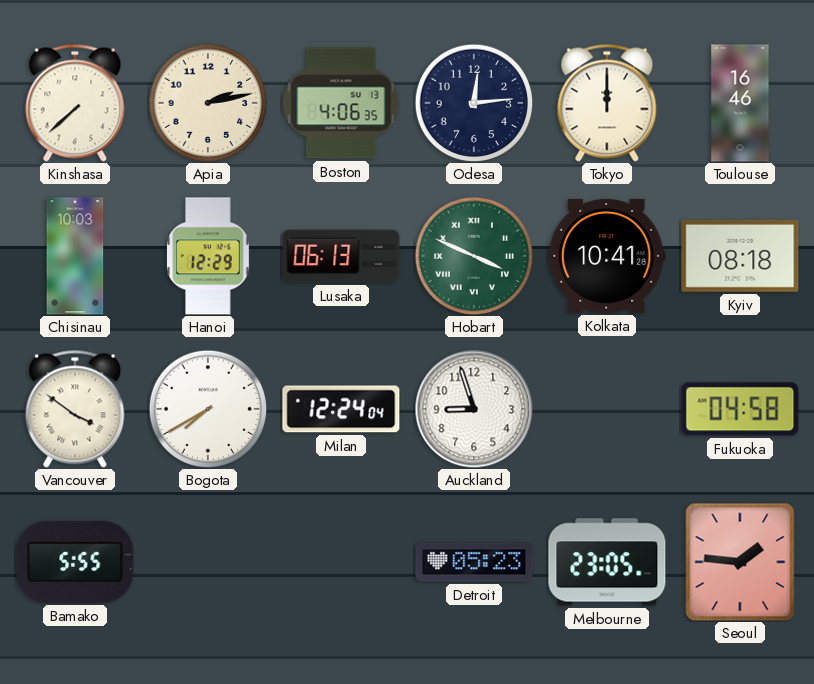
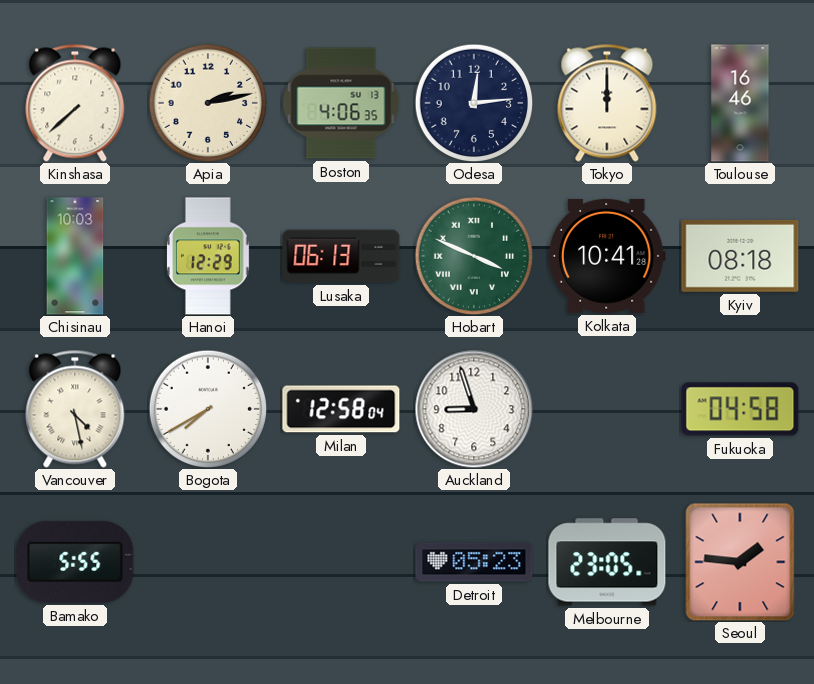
Vancouver: 3:51 -> 4:28
Milan: 12:24 -> 12:58
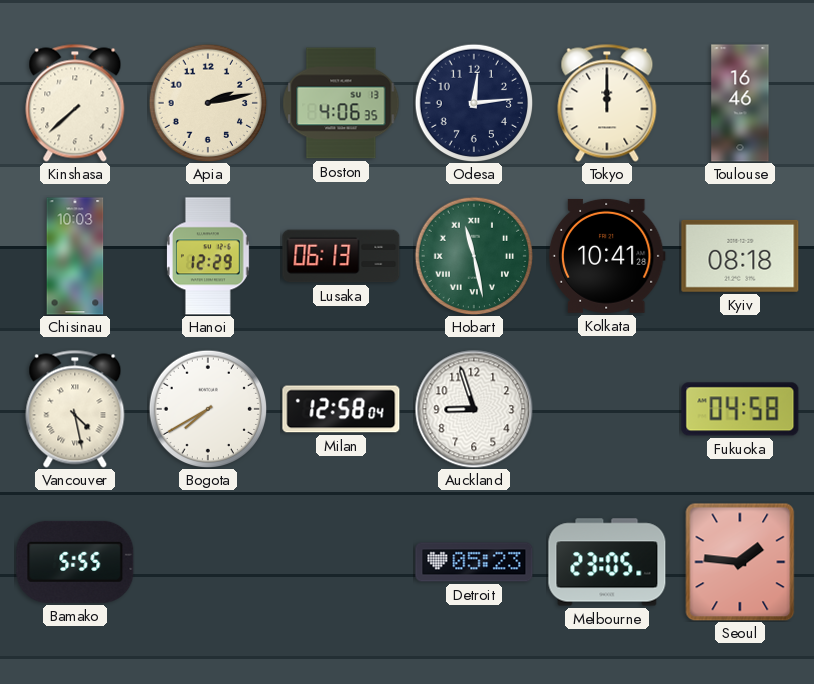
Hobart: 3:49 -> 11:28
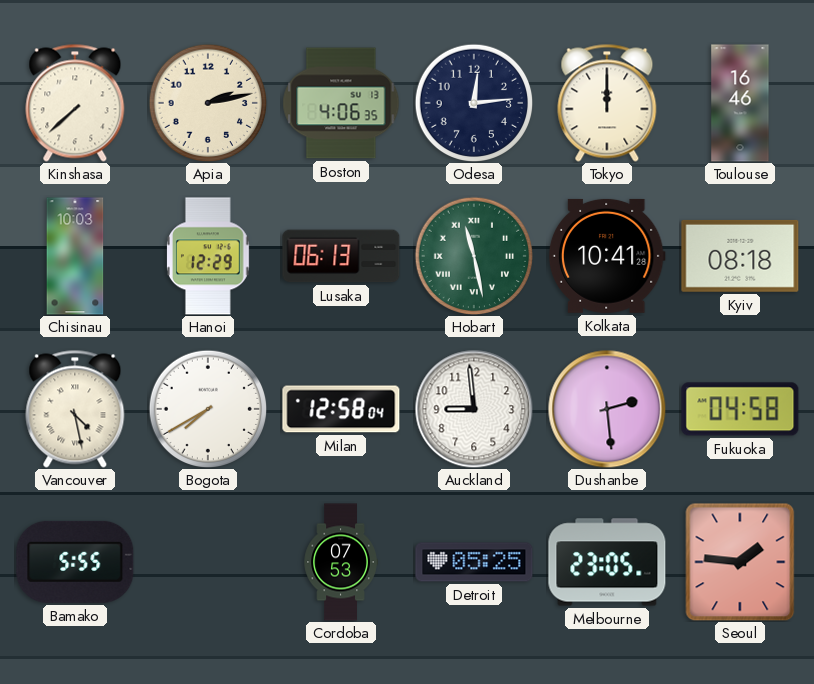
Auckland: 8:57 -> 8:59
Dushanbe: none -> 2:29
Cordoba: none -> 07:53
Detroit: 05:23 -> 05:25
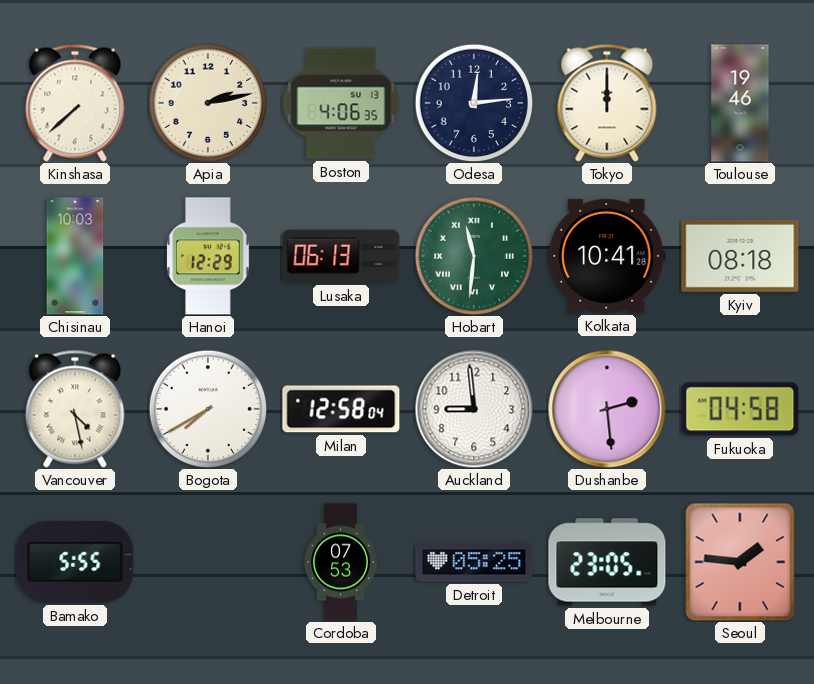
Toulouse: 16:46 -> 19:46
Hobart: 11:28 -> 11:31
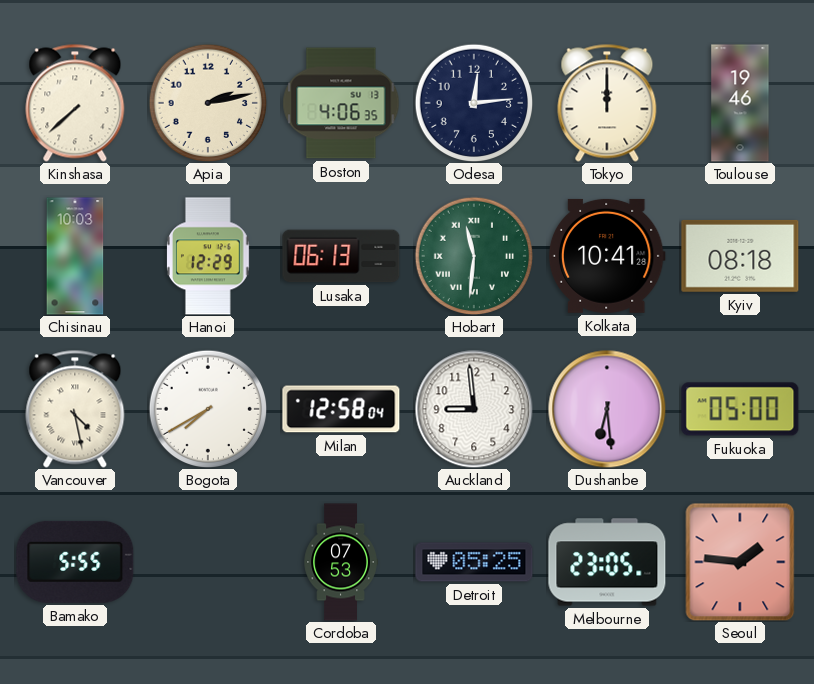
Dushanbe: 2:29 -> 6:29
Fukuoka: 04:58 -> 05:00
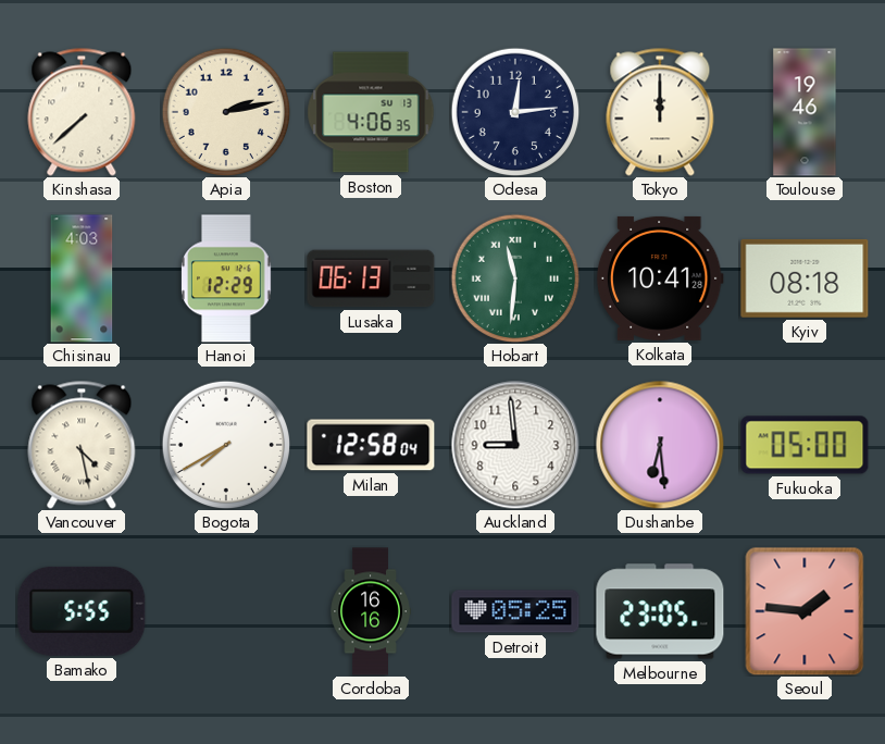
Chisinau: 10:03 -> 4:03
Cordoba: 07:53 -> 16:16
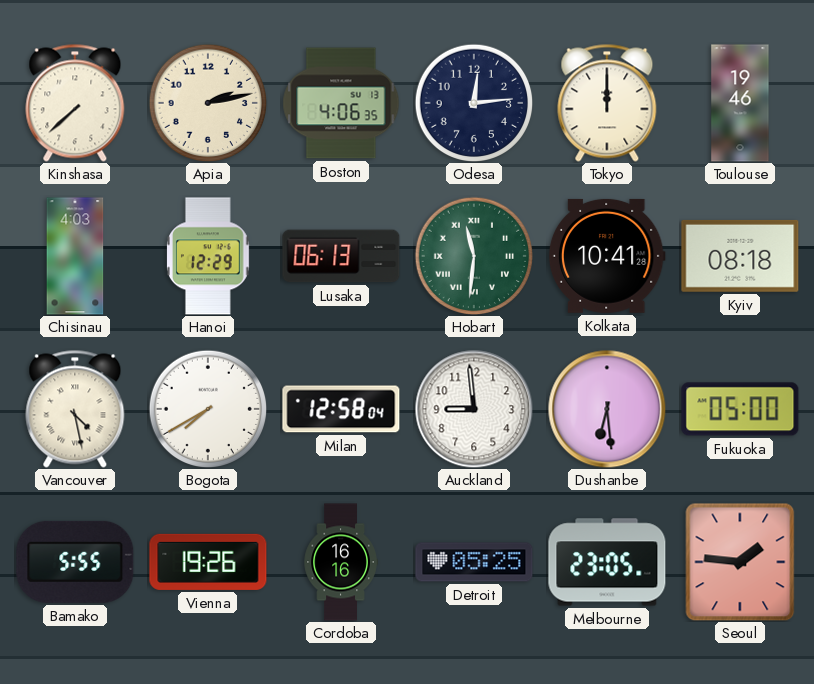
Vienna: none -> 19:26
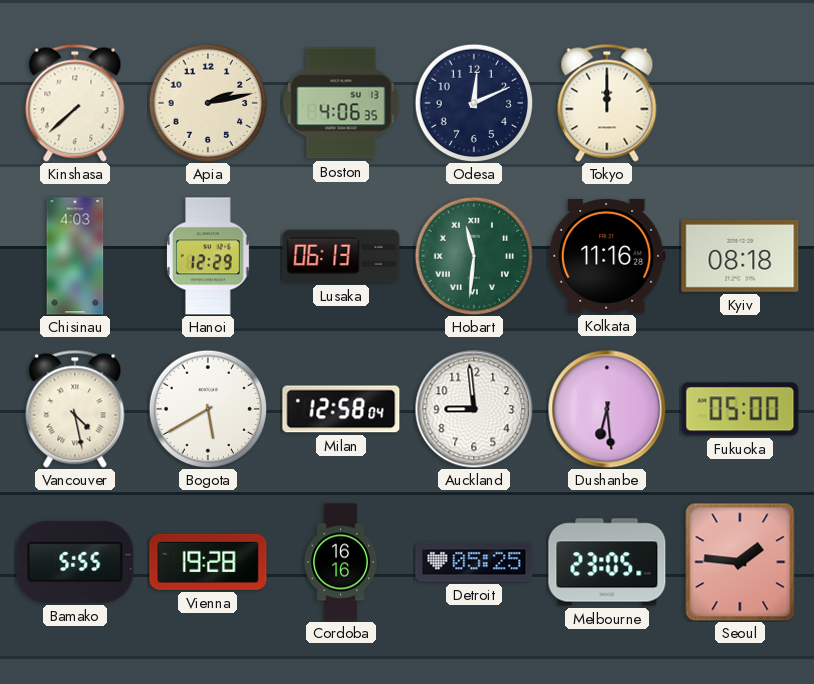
Odesa: 12:14 -> 12:11
Toulouse: 19:46 -> none
Kolkata: 10:41 -> 11:16
Bogota: 7:40 -> 5:40
Vienna: 19:26 -> 19:28
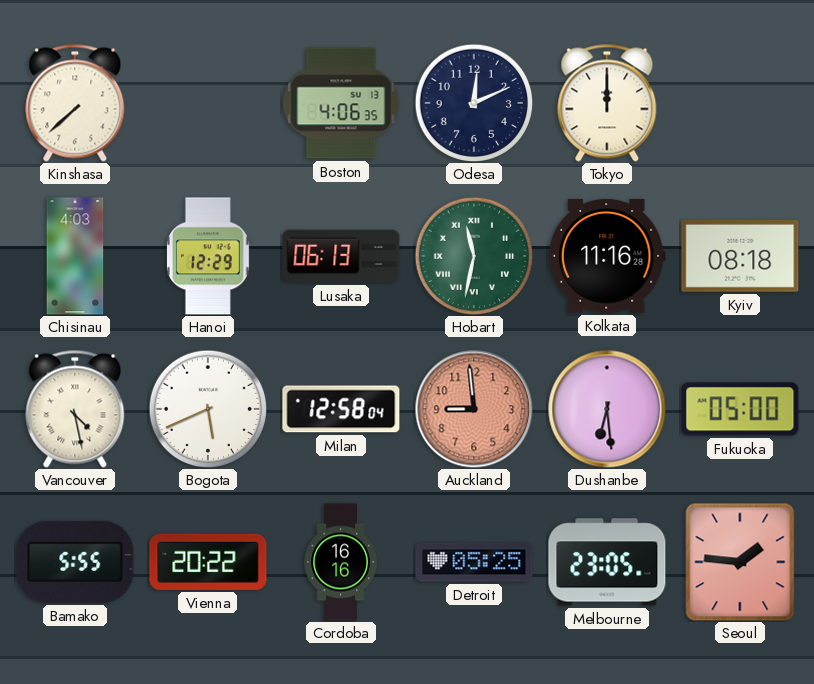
Apia: 2:13 -> none
Hobart: 11:31 -> 11:32
Bogota: 5:40 -> 5:41
Auckland dial: white -> salmon
Vienna: 19:28 -> 20:22
